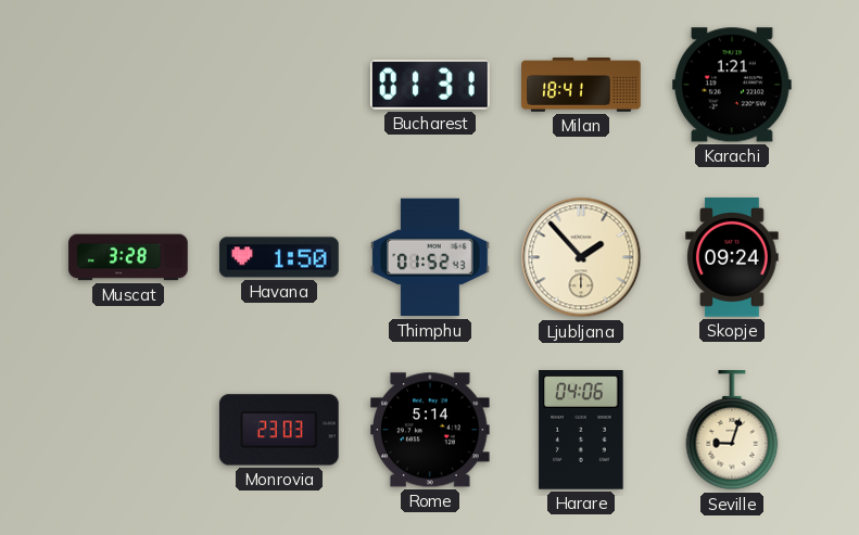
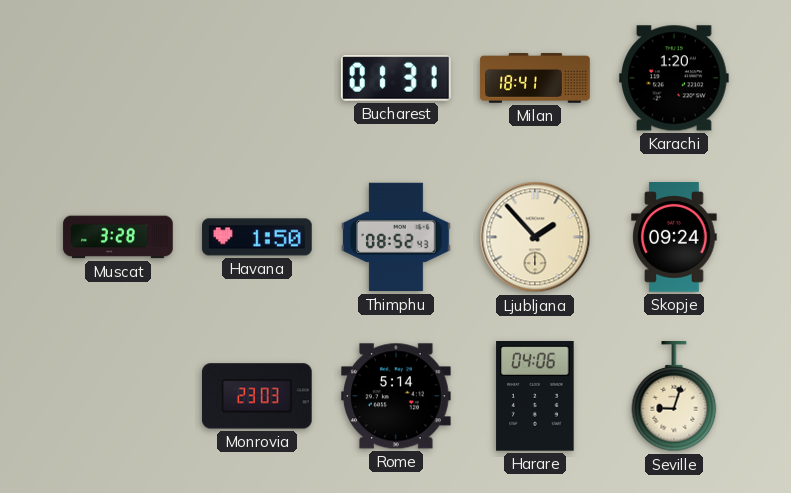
Karachi: 1:21 -> 1:20
Thimphu: 01:52 -> 08:52
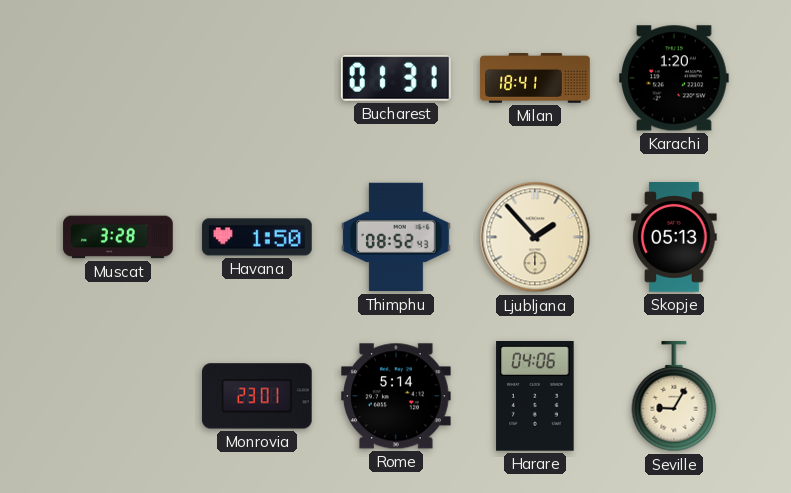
Skopje: 09:24 -> 05:13
Monrovia: 23:03 -> 23:01
Seville: 9:03 -> 9:05
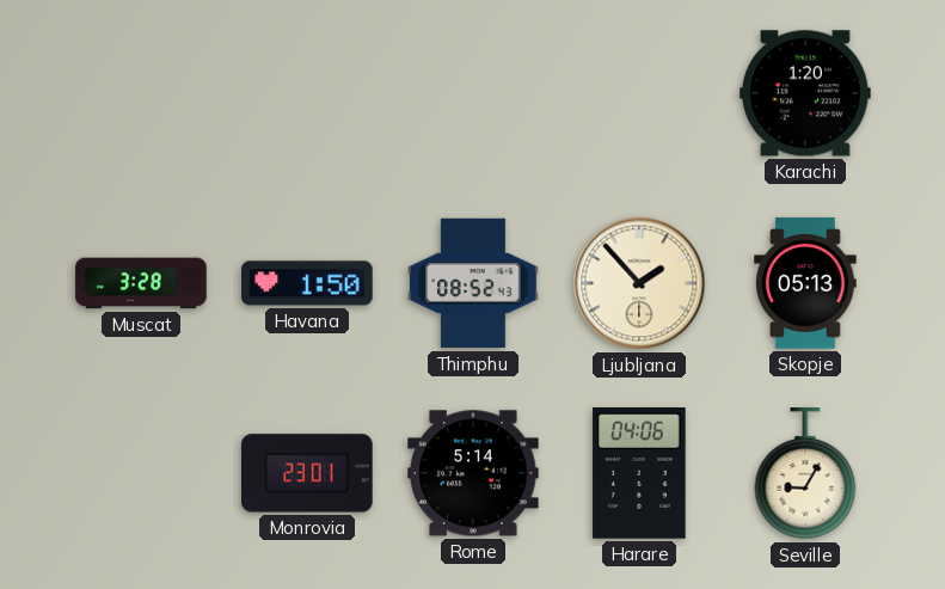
Bucharest: 01:31 -> none
Milan: 18:41 -> none
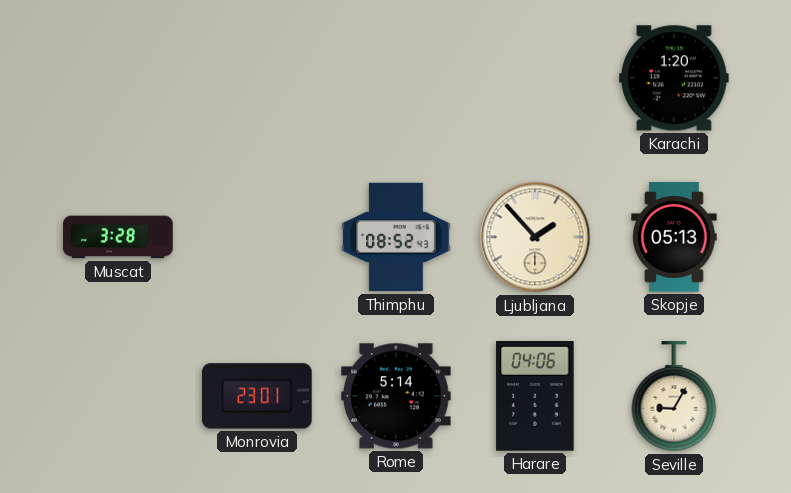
Havana: 1:50 -> none
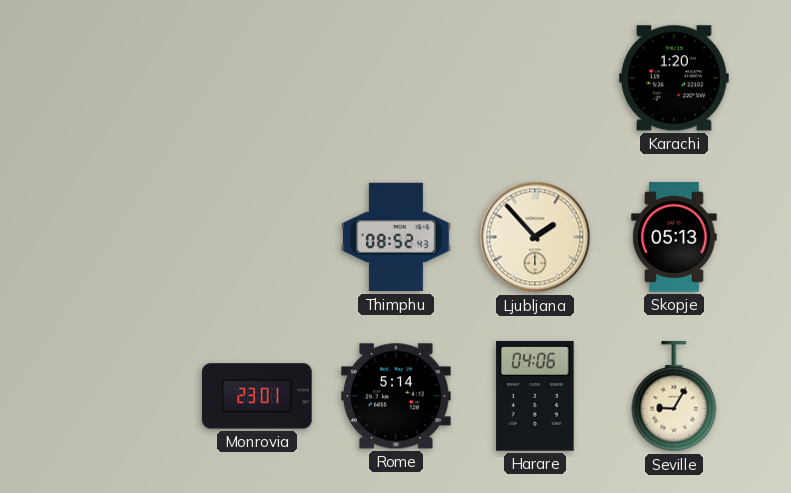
Muscat: 3:28 -> none
